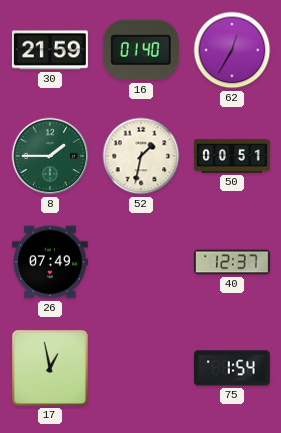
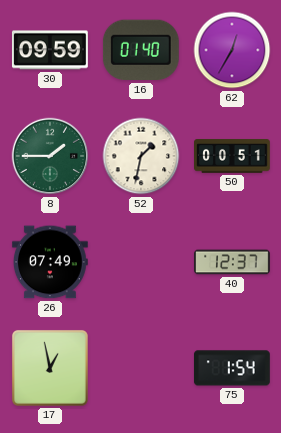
30: 21:59 -> 09:59
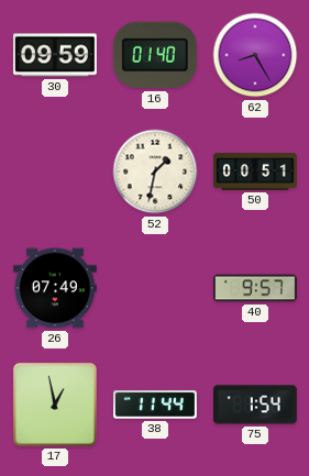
62: 12:35 -> 8:25
8: 1:45 -> none
40: 12:37 -> 9:57
38: none -> 11:44
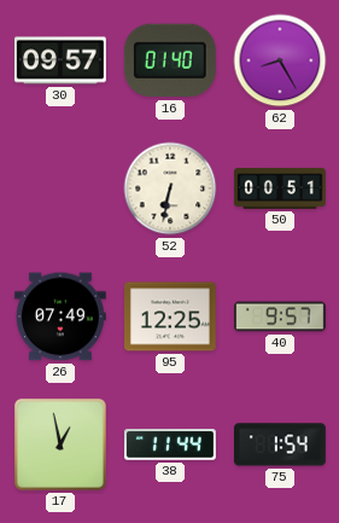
30: 09:59 -> 09:57
52: 1:32 -> 6:32
95: none -> 12:25
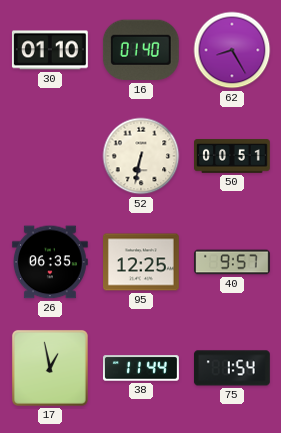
30: 09:57 -> 01:10
26: 07:49 -> 06:35
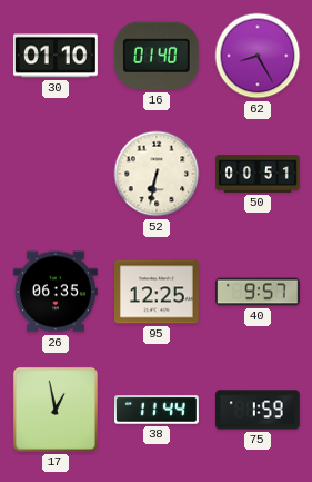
75: 1:54 -> 1:59
